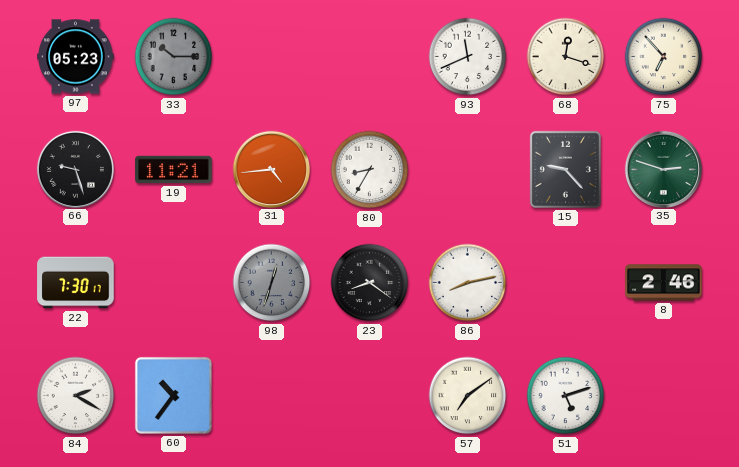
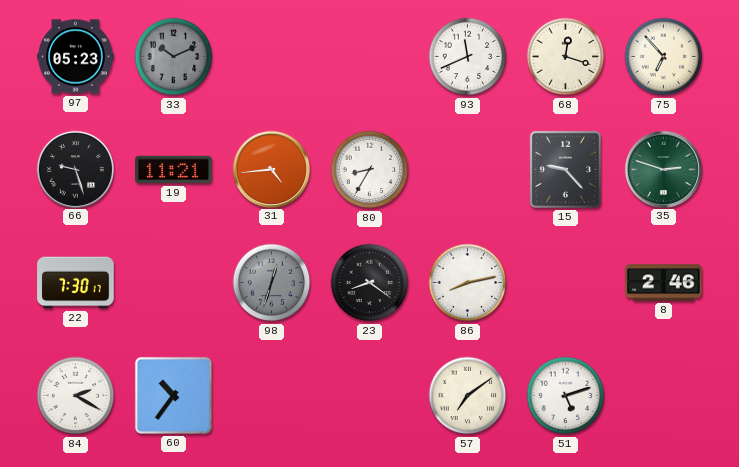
33: 10:15 -> 10:11
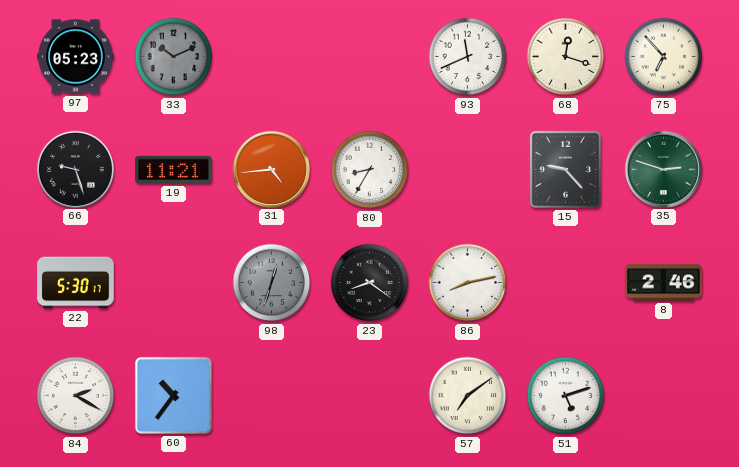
22: 7:30 -> 5:30
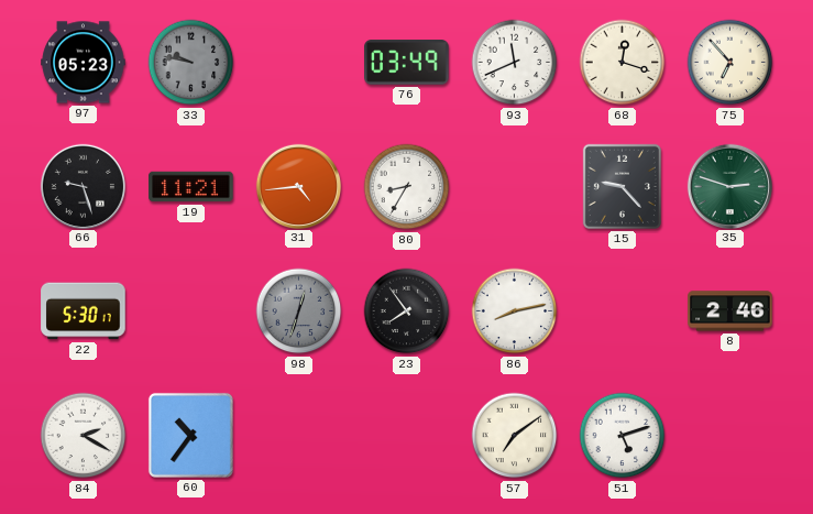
33: 10:11 -> 9:47
76: none -> 03:49
23: 8:21 -> 7:54
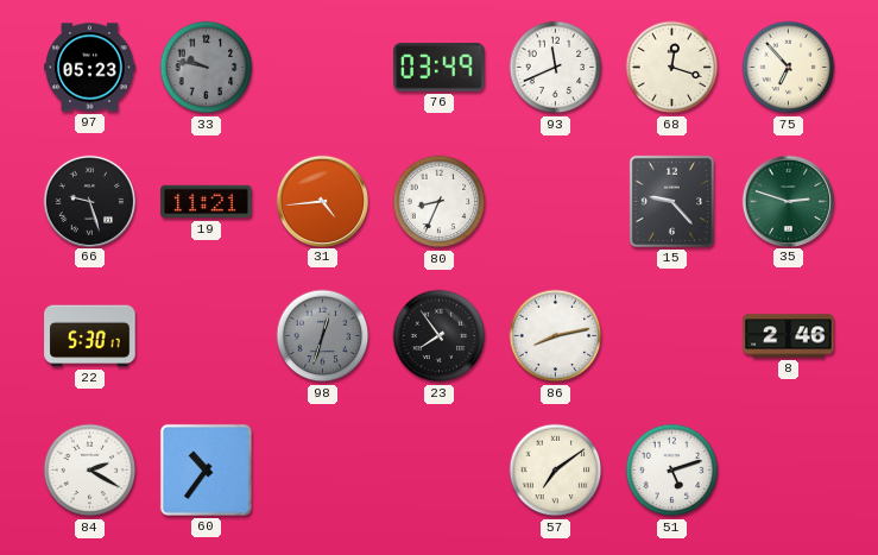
80: 8:35 -> 8:34
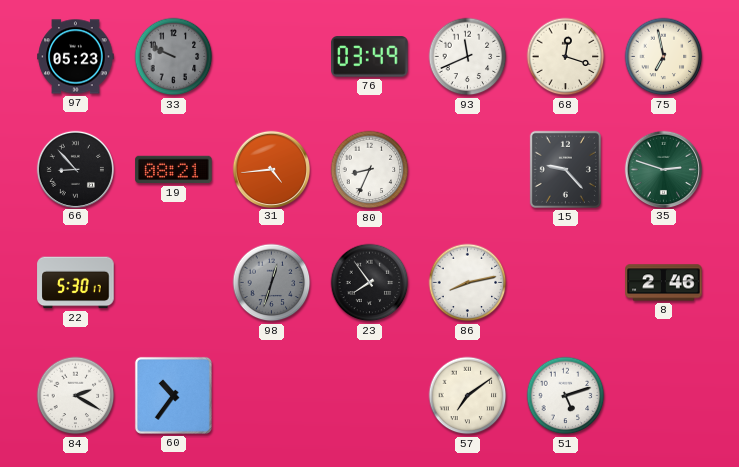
33: 9:47 -> 9:49
75: 6:53 -> 6:58
66: 9:27 -> 8:53
19: 11:21 -> 08:21
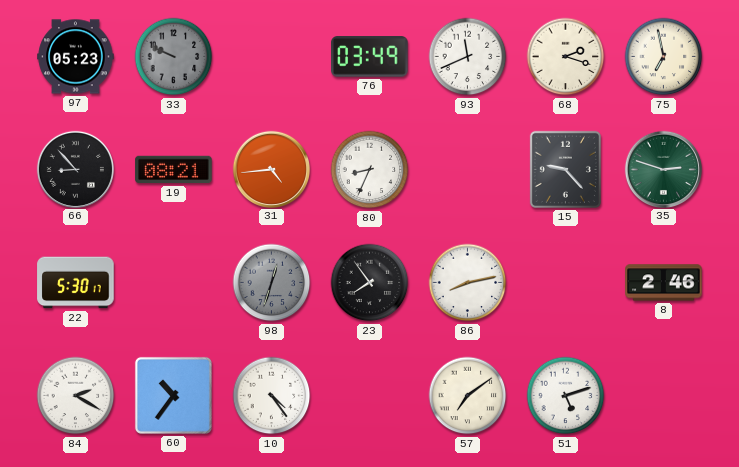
68: 12:18 -> 2:18
10: none -> 4:24
